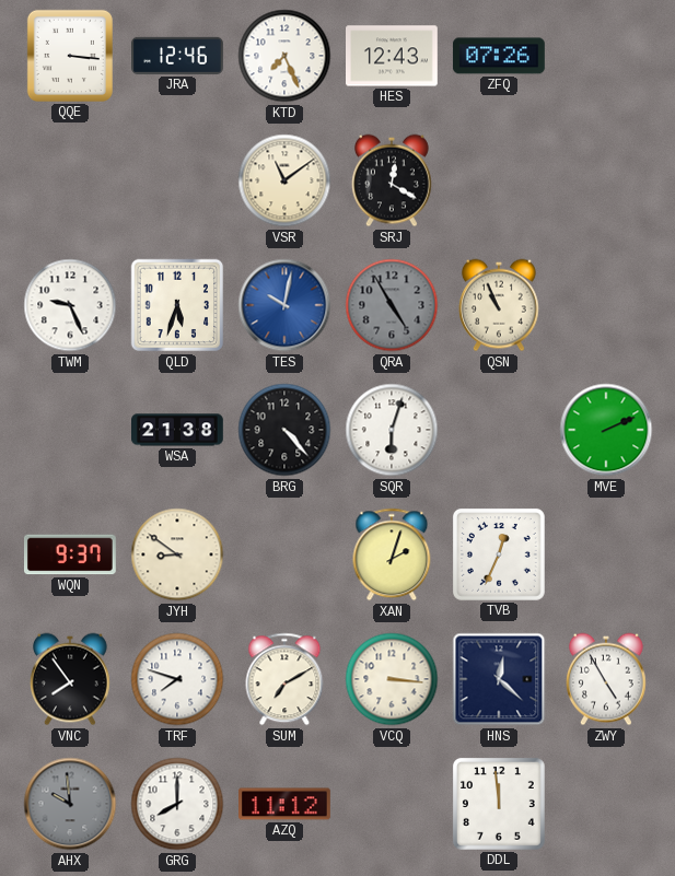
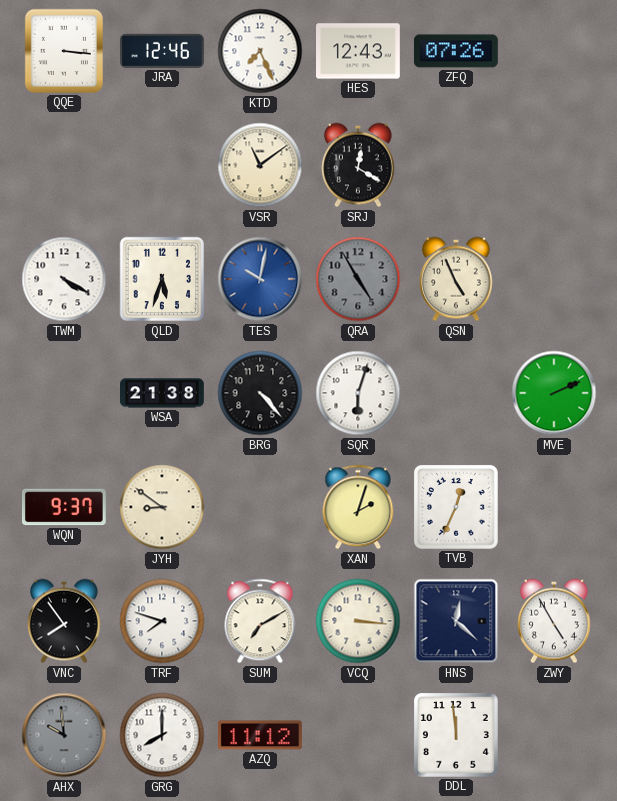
TWM: 9:26 -> 4:20
QSN: 10:56 -> 4:56
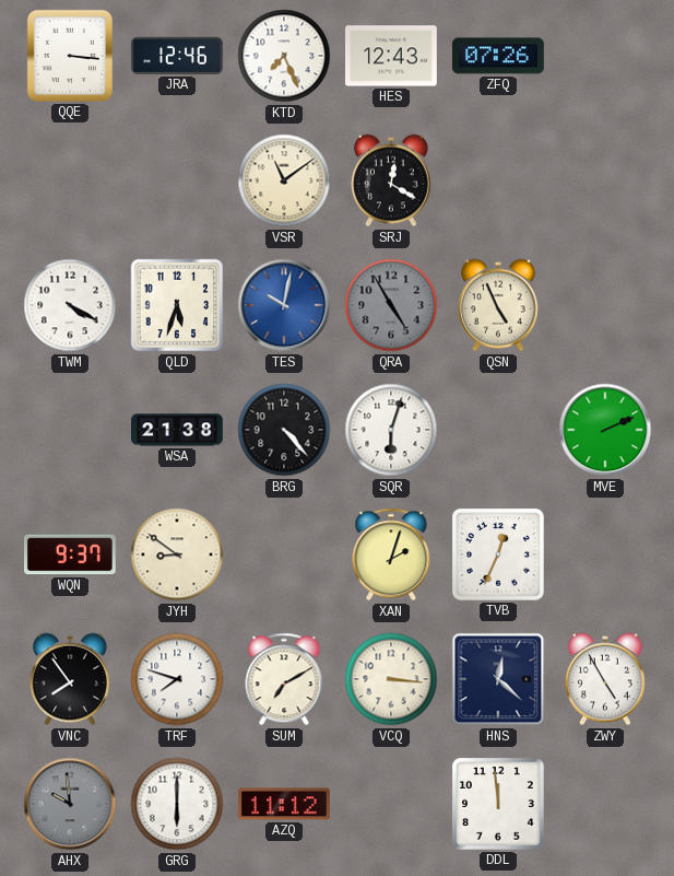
GRG: 8:00 -> 6:00
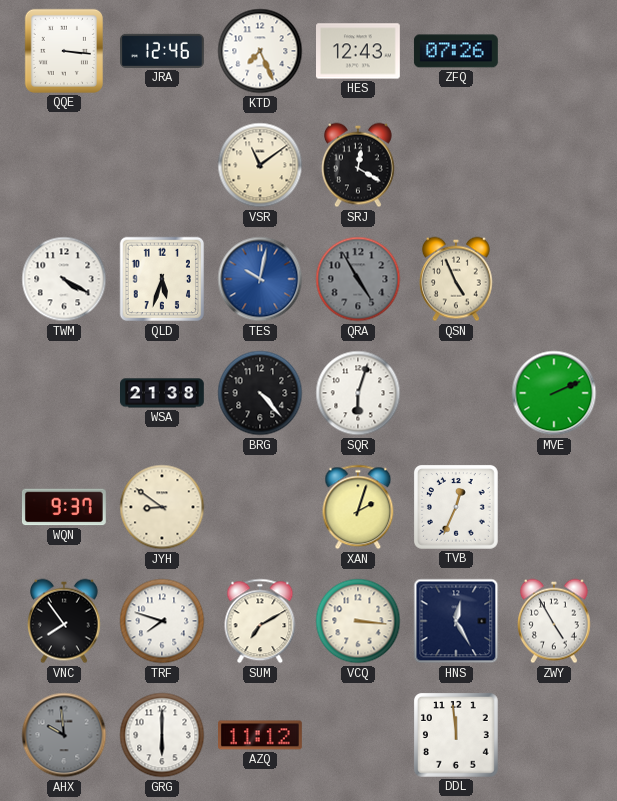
HNS: 12:22 -> 12:25
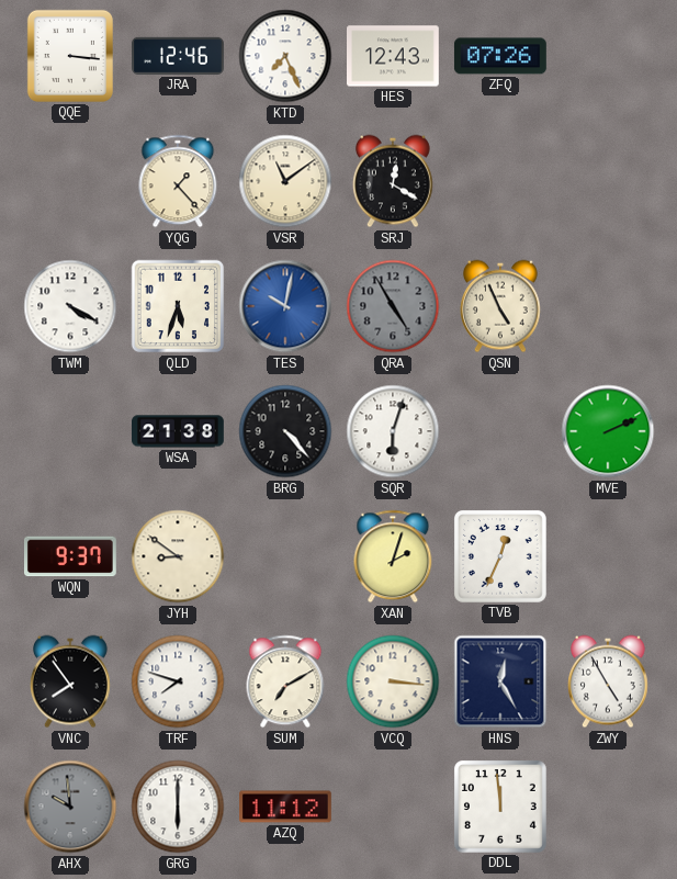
YQG: none -> 1:23
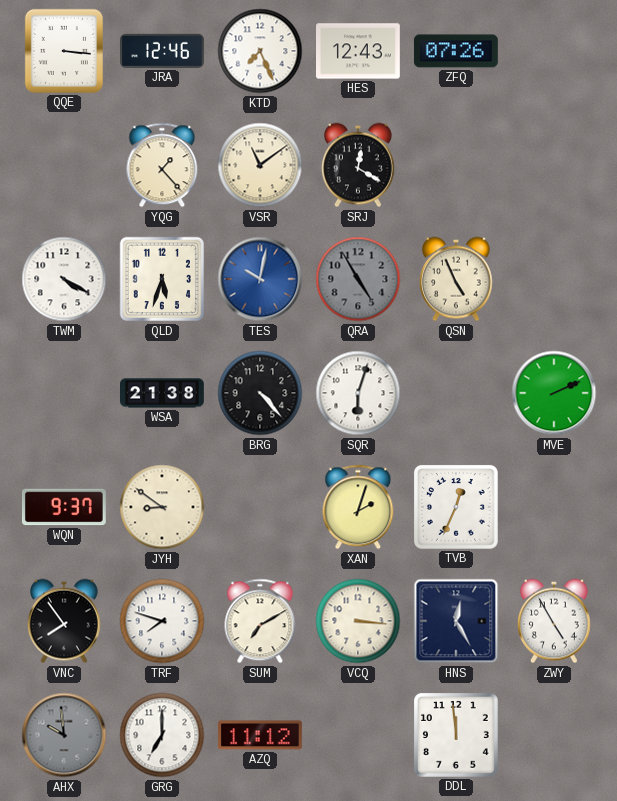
GRG: 6:00 -> 7:00
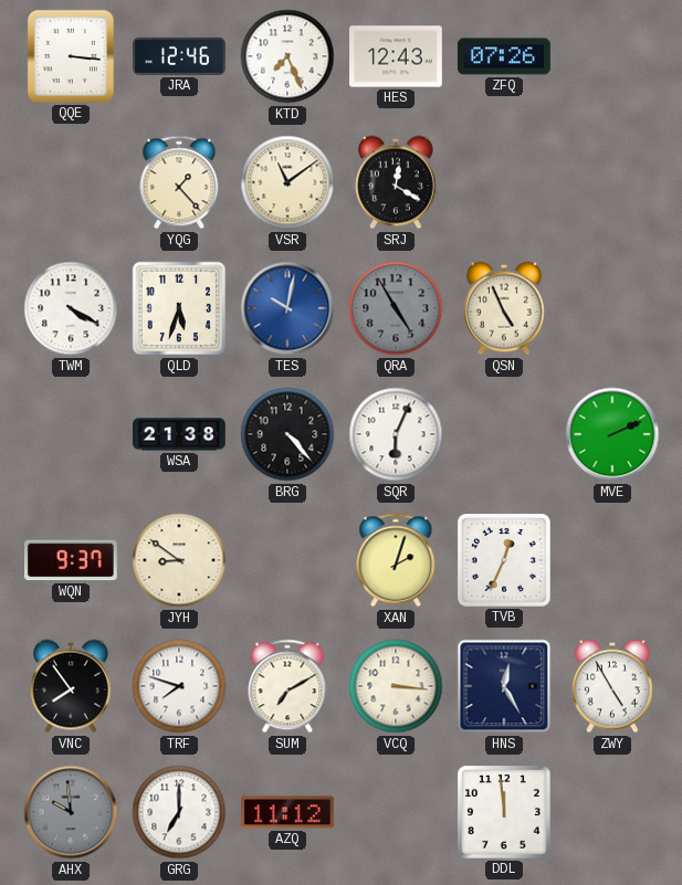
SQR: 6:03 -> 6:04
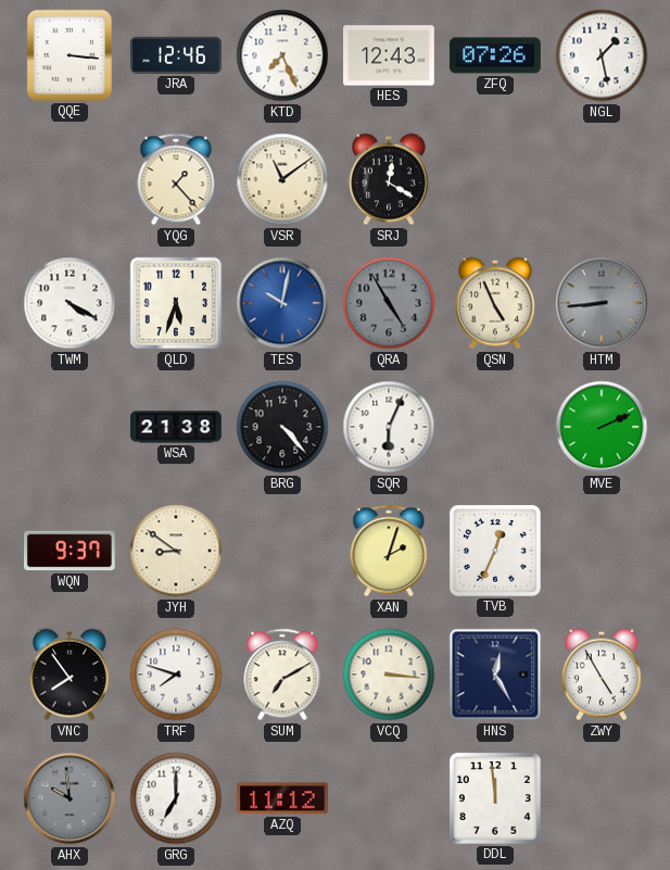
NGL: none -> 1:28
HTM: none -> 8:44
